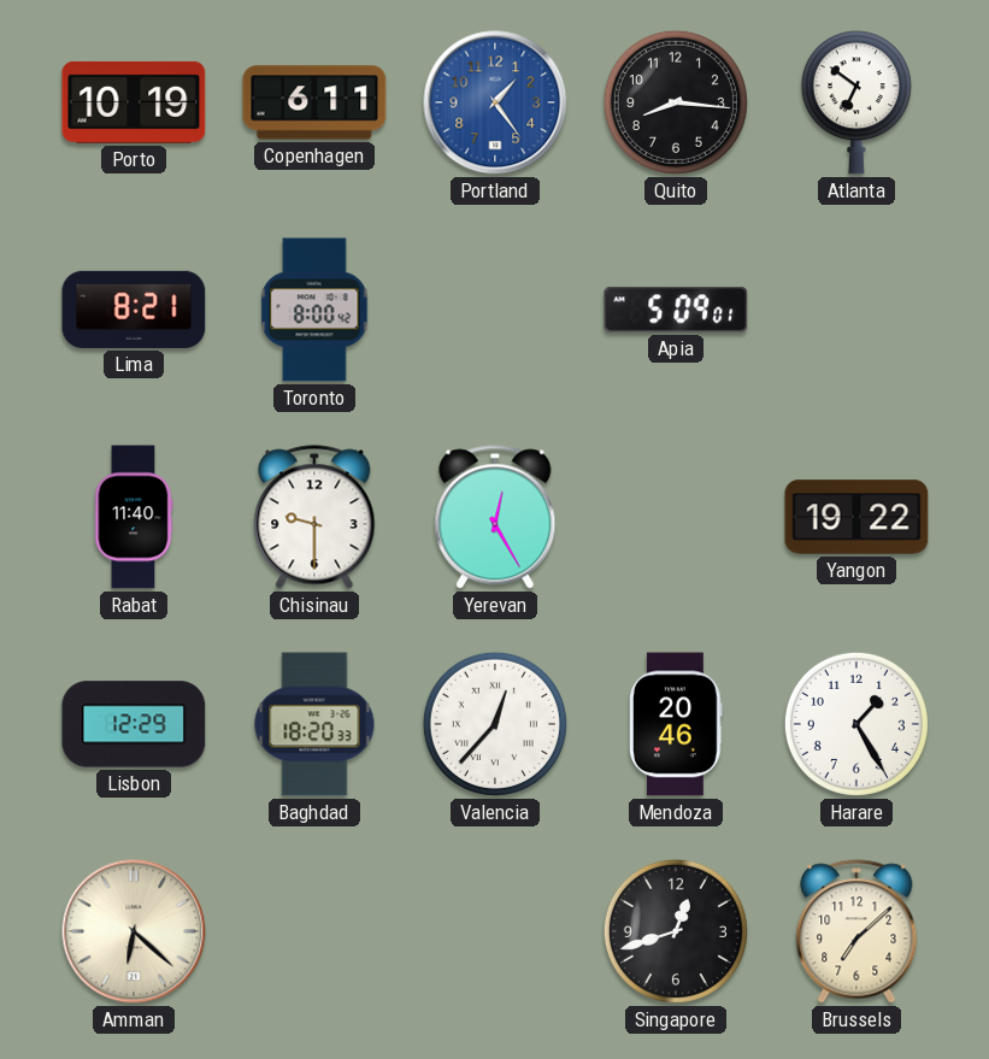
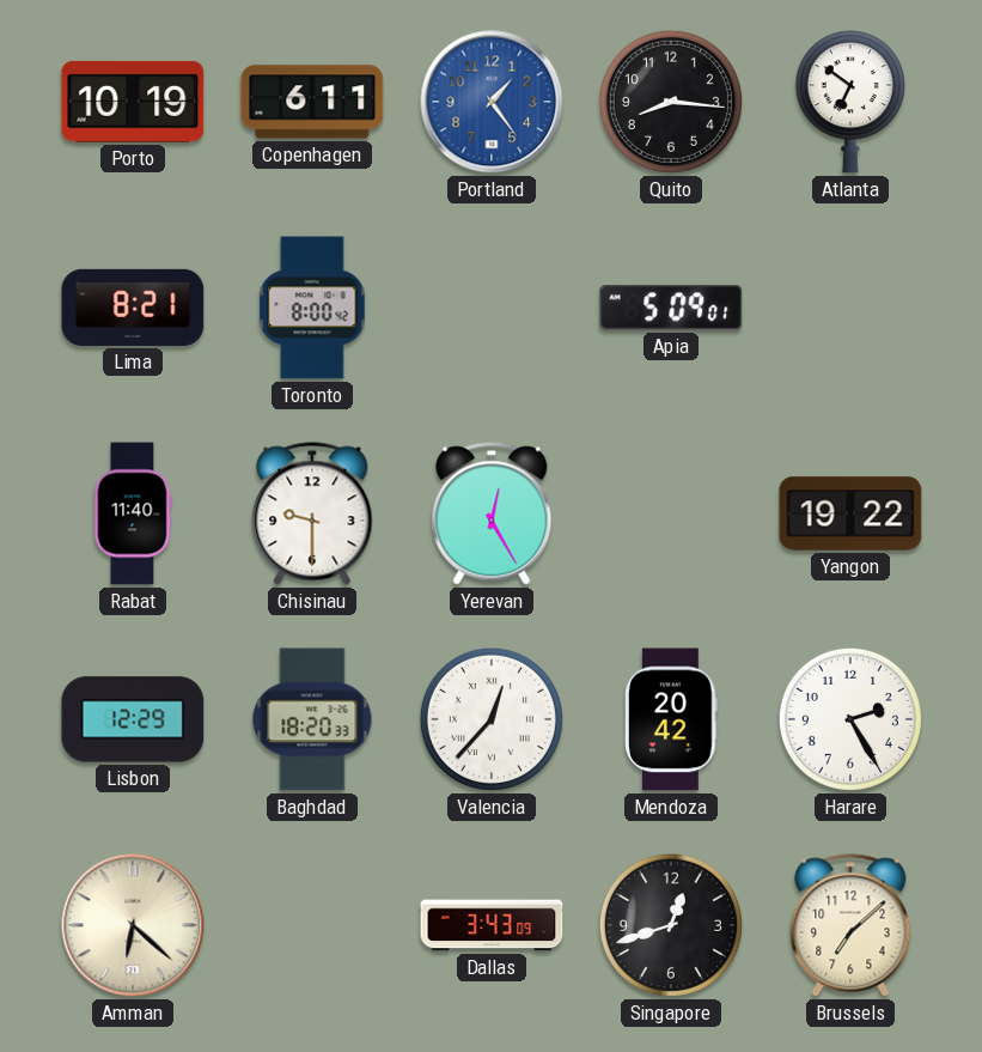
Mendoza: 20:46 -> 20:42
Harare: 1:25 -> 2:25
Dallas: none -> 3:43
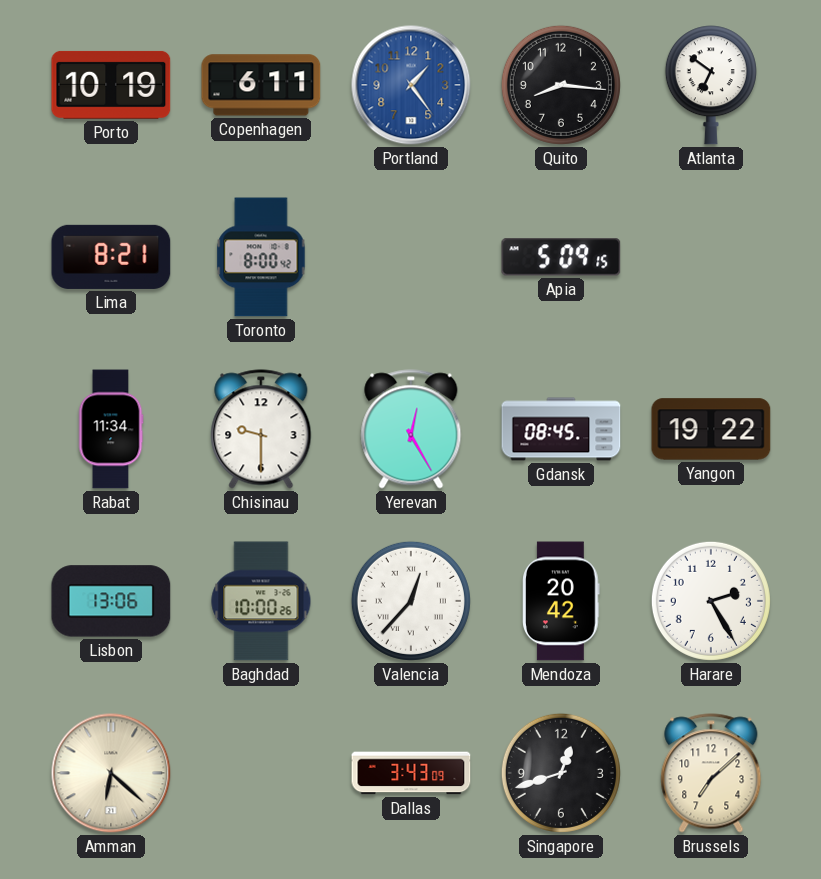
Apia: 5:09:01 -> 5:09:15
Rabat: 11:40 -> 11:34
Gdansk: none -> 08:45
Lisbon: 12:29 -> 13:06
Baghdad: 18:20 -> 10:00
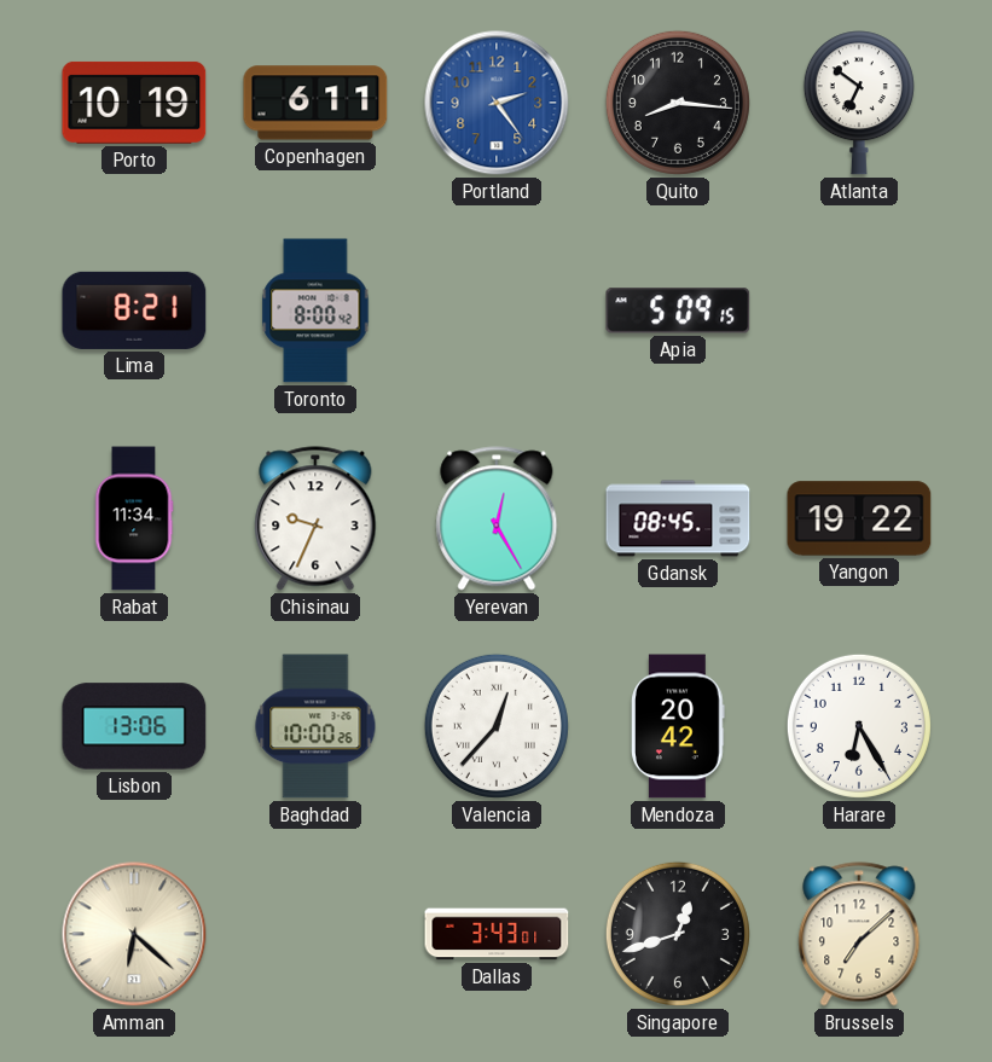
Portland: 1:24 -> 2:24
Chisinau: 9:30 -> 9:34
Harare: 2:25 -> 6:25
Dallas: 3:43:09 -> 3:43:01
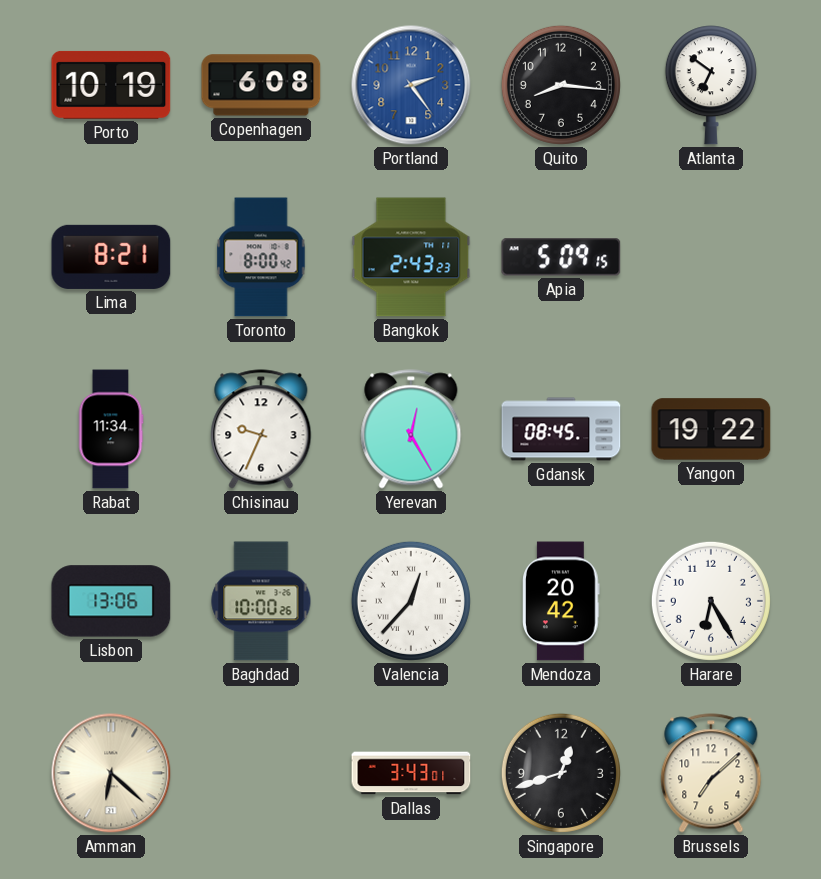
Copenhagen: 6:11 -> 6:08
Bangkok: none -> 2:43
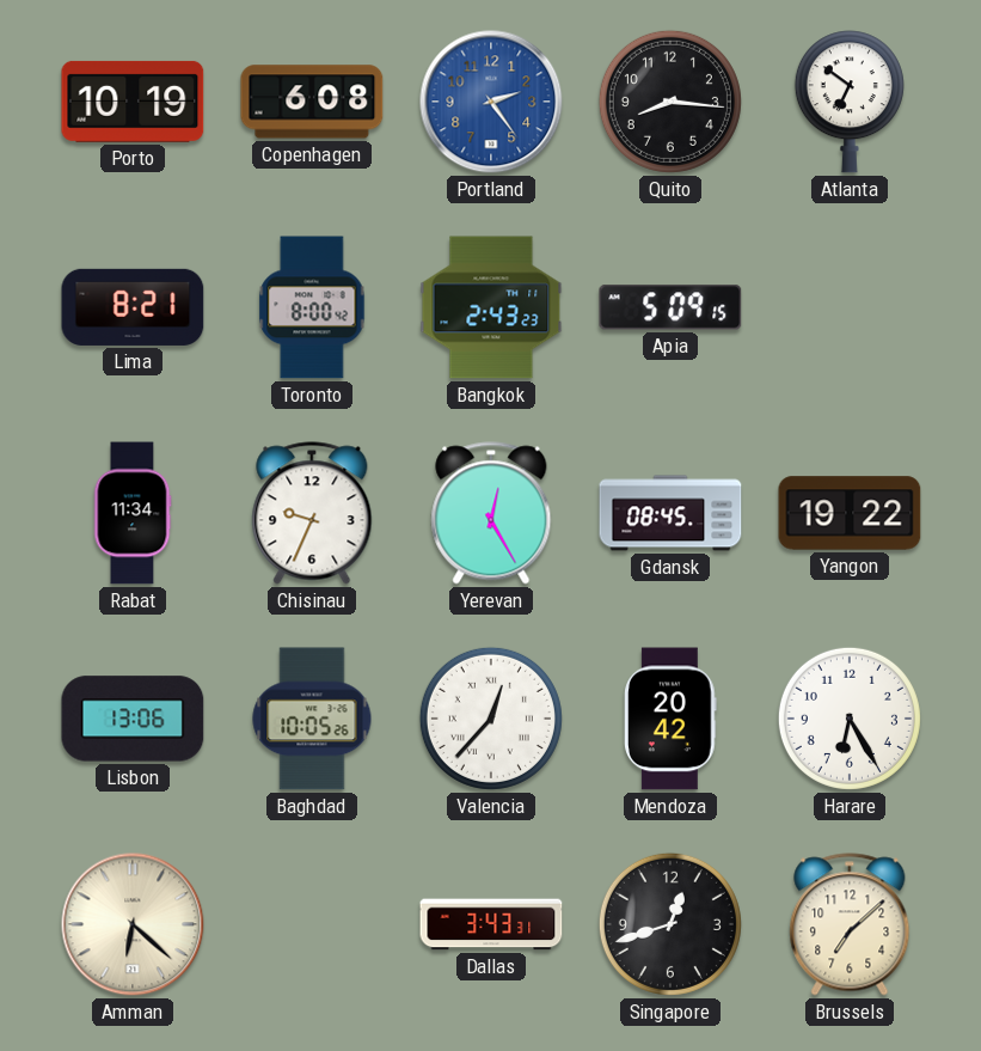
Baghdad: 10:00 -> 10:05
Dallas: 3:43:01 -> 3:43:31
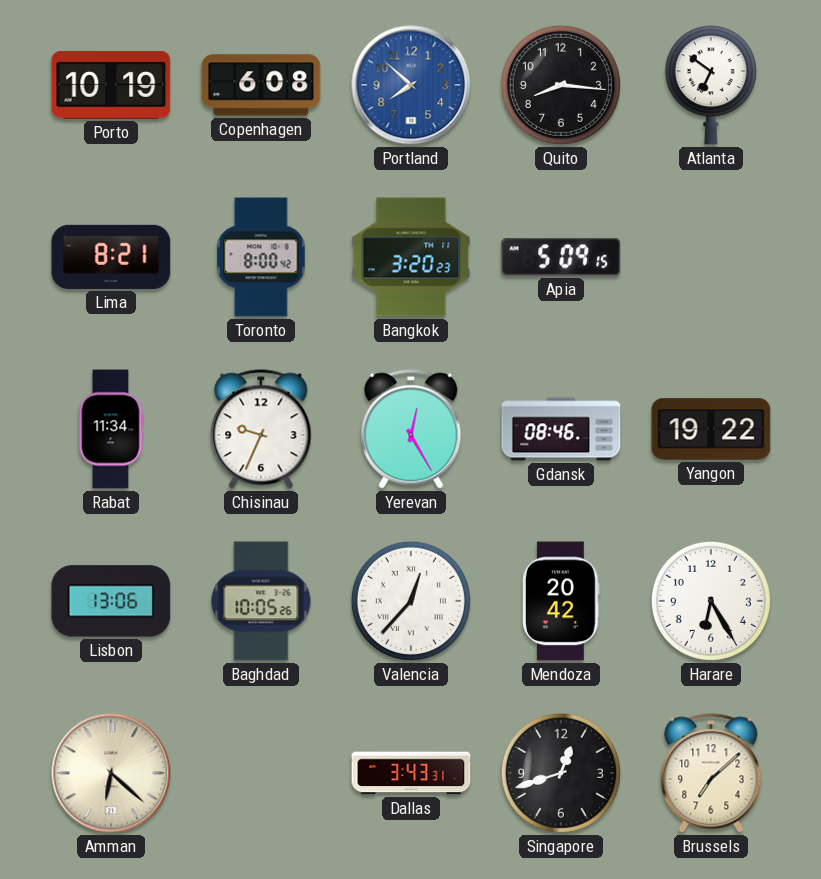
Portland: 2:24 -> 7:52
Bangkok: 2:43 -> 3:20
Gdansk: 08:45 -> 08:46
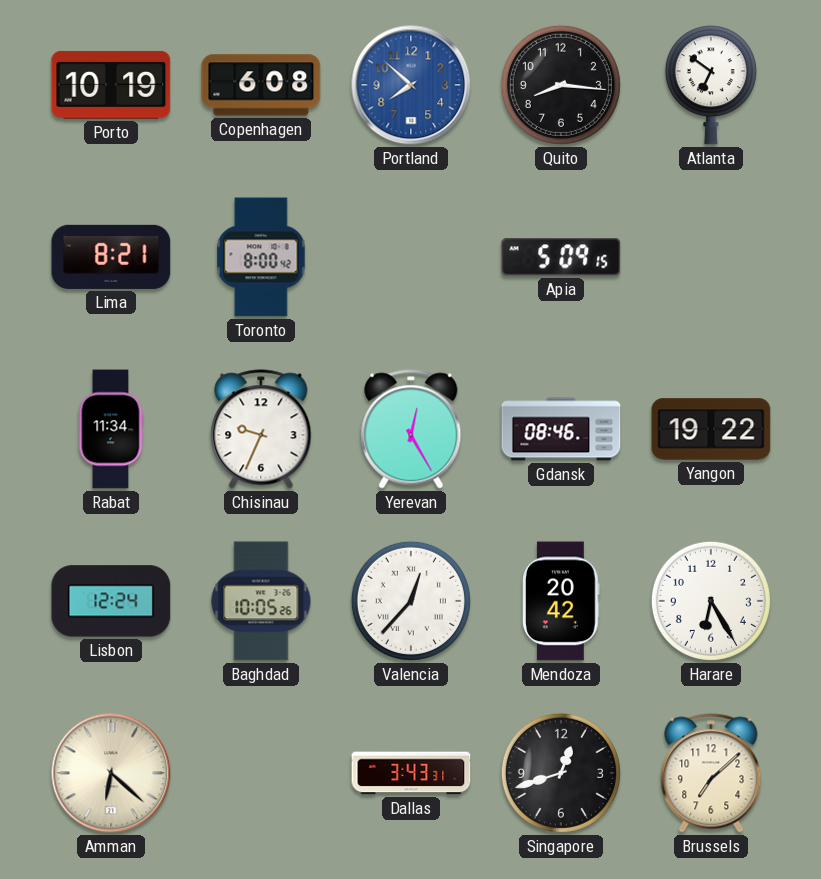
Bangkok: 3:20 -> none
Lisbon: 13:06 -> 12:24
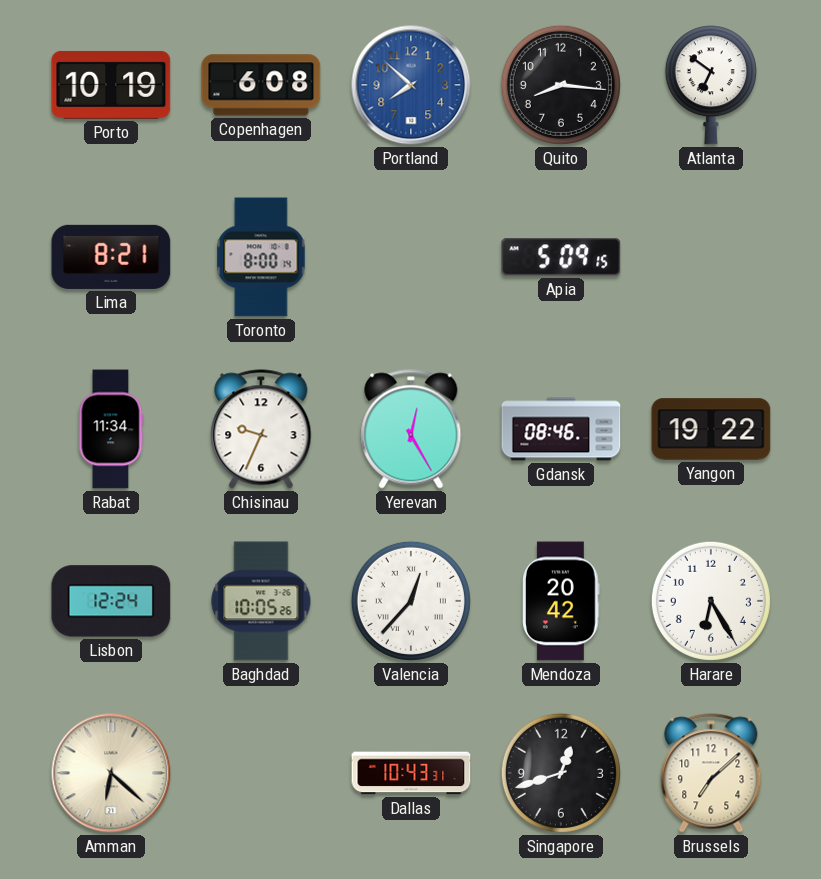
Toronto: 8:00:42 -> 8:00:14
Dallas: 3:43 -> 10:43
